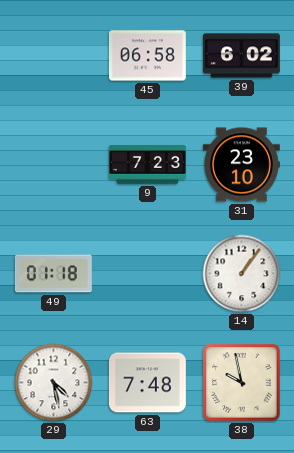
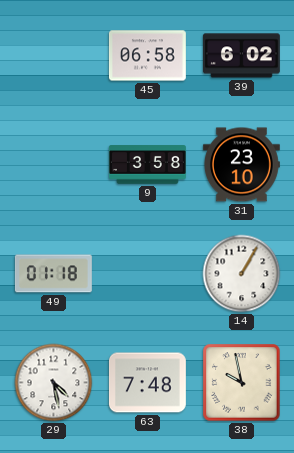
9: 7:23 -> 3:58
14: 1:06 -> 1:05
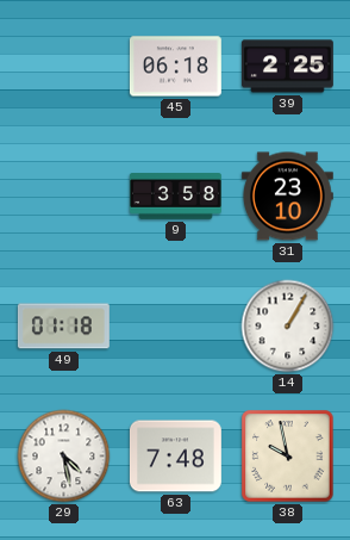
45: 06:58 -> 06:18
39: 6:02 -> 2:25
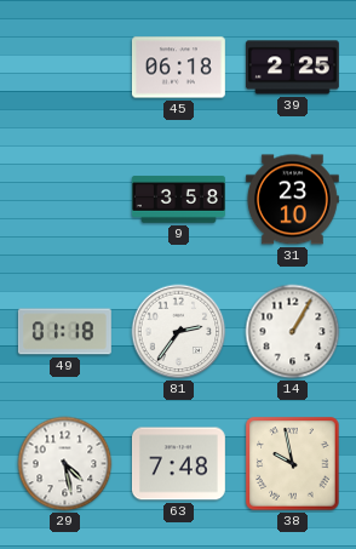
81: none -> 2:36
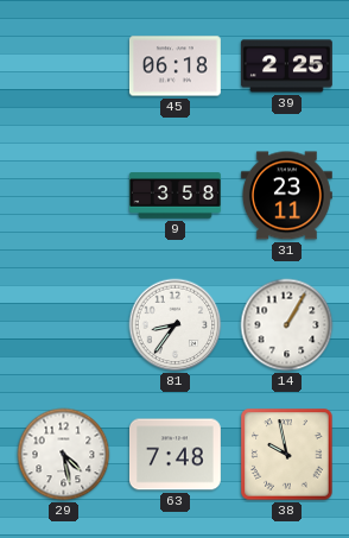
31: 23:10 -> 23:11
49: 01:18 -> none
81: 2:36 -> 8:36
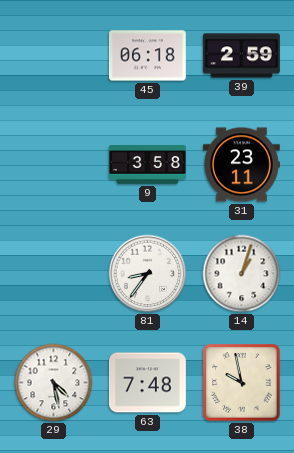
39: 2:25 -> 2:59
14: 1:05 -> 1:03
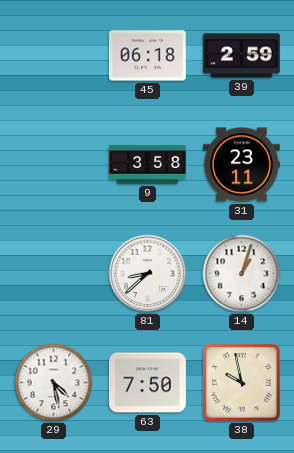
81: 8:36 -> 8:38
63: 7:48 -> 7:50
